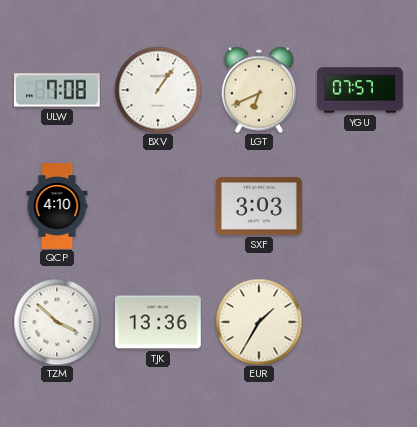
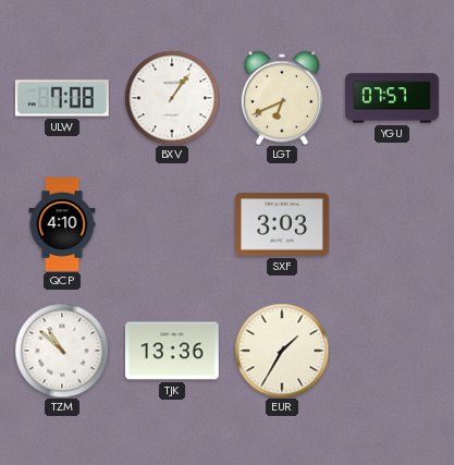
TZM: 3:52 -> 10:52
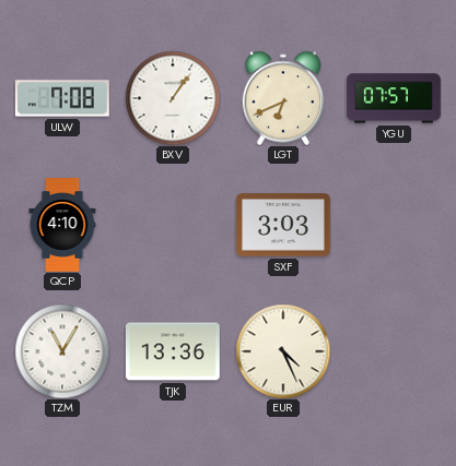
TZM: 10:52 -> 11:05
EUR: 1:35 -> 4:26
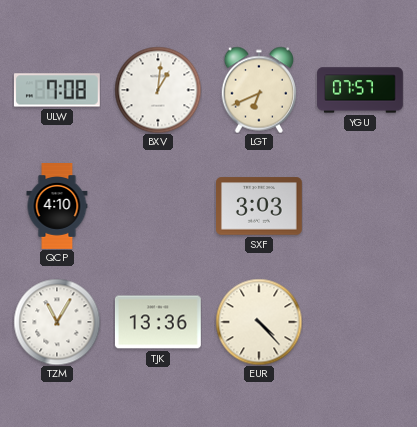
BXV: 1:06 -> 1:01
EUR: 4:26 -> 4:23
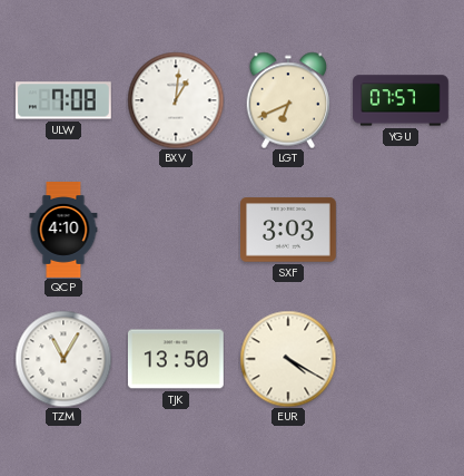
TJK: 13:36 -> 13:50
EUR: 4:23 -> 4:20
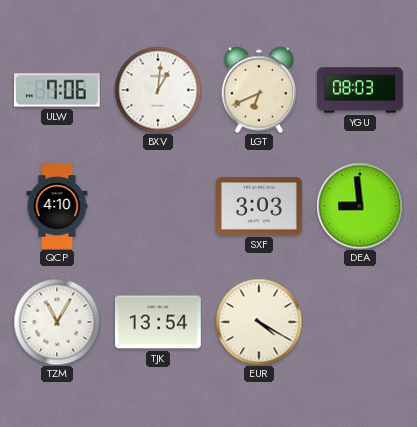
ULW: 7:08 -> 7:06
YGU: 07:57 -> 08:03
DEA: none -> 8:59
TJK: 13:50 -> 13:54
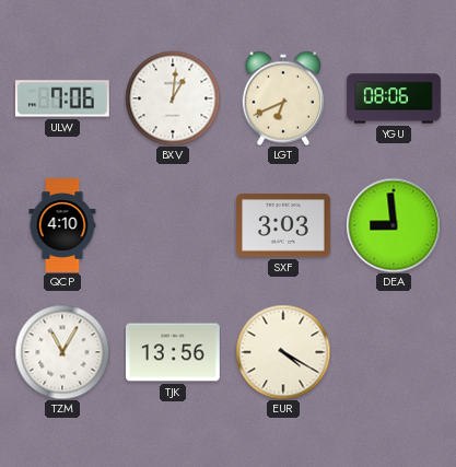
YGU: 08:03 -> 08:06
TJK: 13:54 -> 13:56
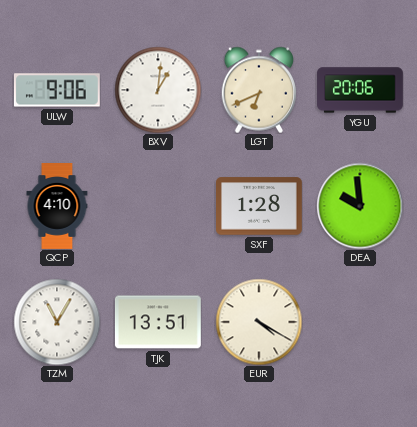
ULW: 7:06 -> 9:06
YGU: 08:06 -> 20:06
SXF: 3:03 -> 1:28
DEA: 8:59 -> 9:59
TJK: 13:56 -> 13:51
